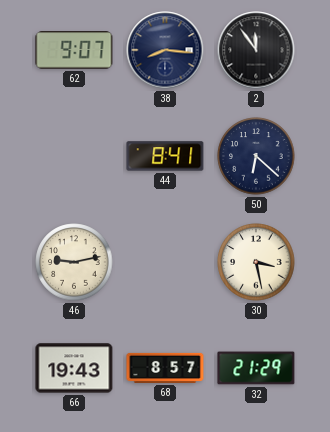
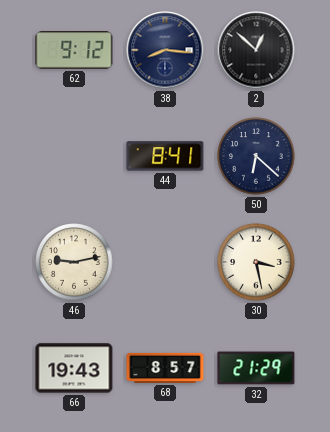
62: 9:07 -> 9:12
2: 11:54 -> 12:52
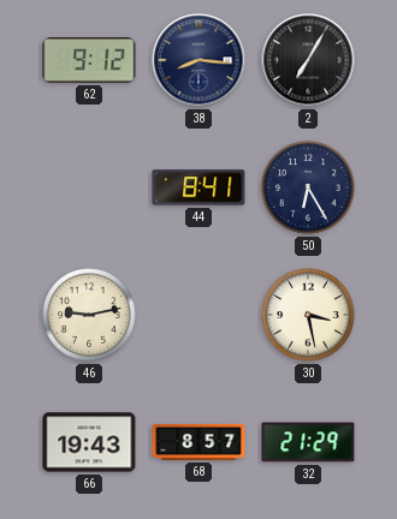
2: 12:52 -> 7:05
50: 6:22 -> 6:25
